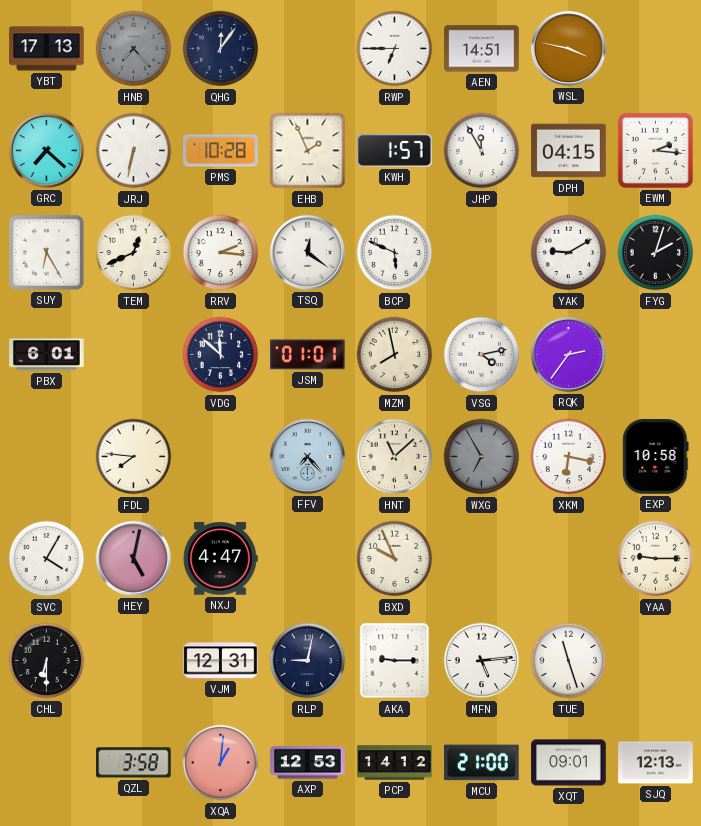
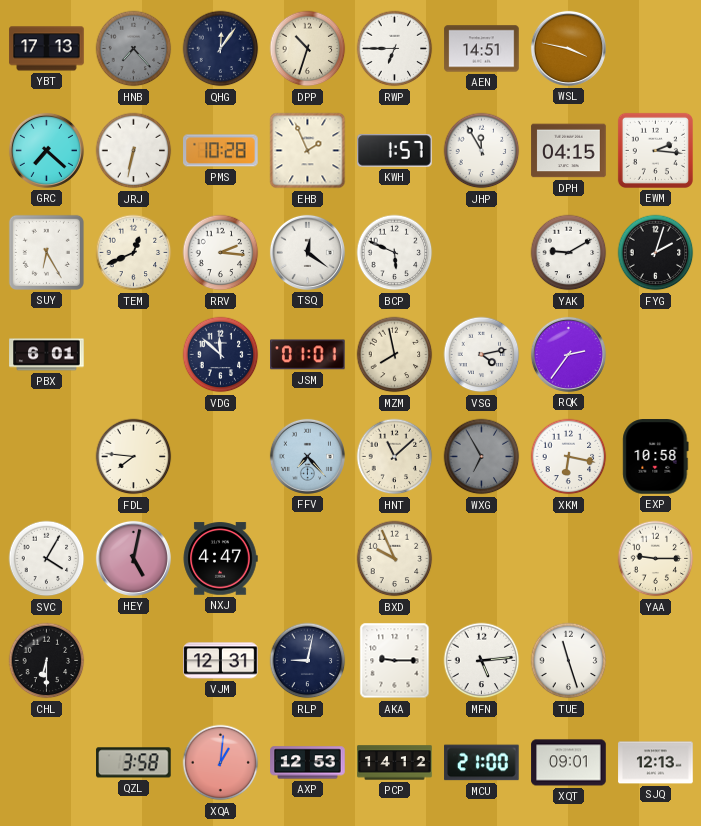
DPP: none -> 10:33
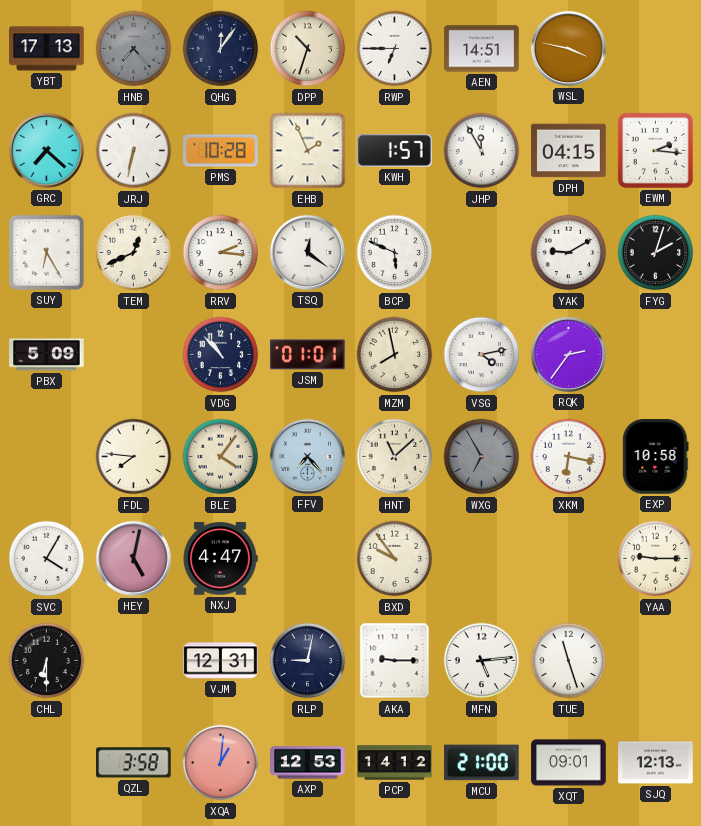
PBX: 6:01 -> 5:09
VDG: 11:52 -> 10:53
BLE: none -> 4:06
BXD: 9:56 -> 9:54
